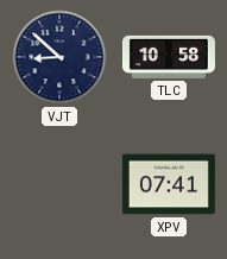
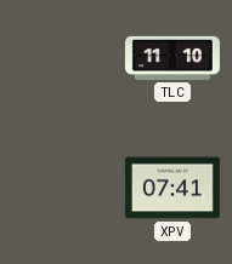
VJT: 8:52 -> none
TLC: 10:58 -> 11:10
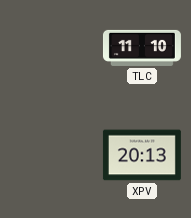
XPV: 07:41 -> 20:13
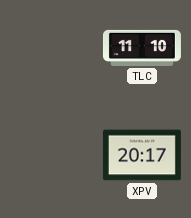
XPV: 20:13 -> 20:17
